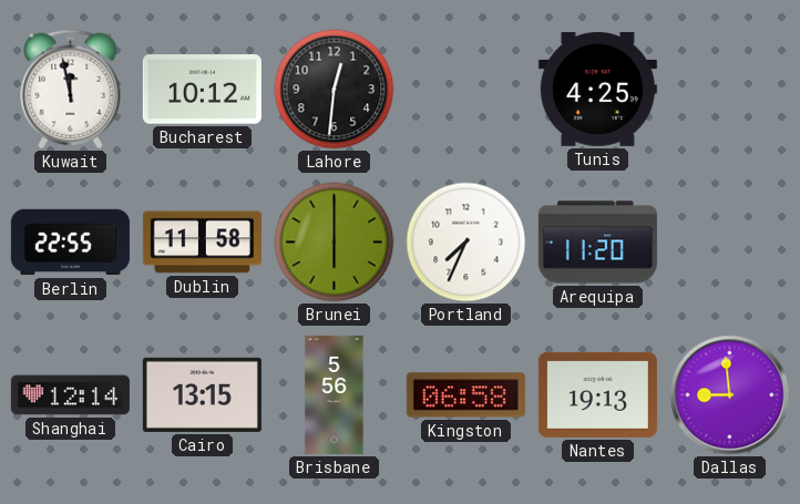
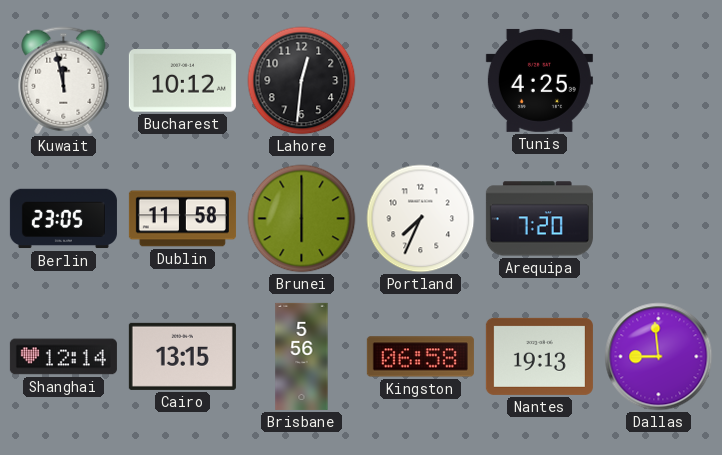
Berlin: 22:55 -> 23:05
Arequipa: 11:20 -> 7:20
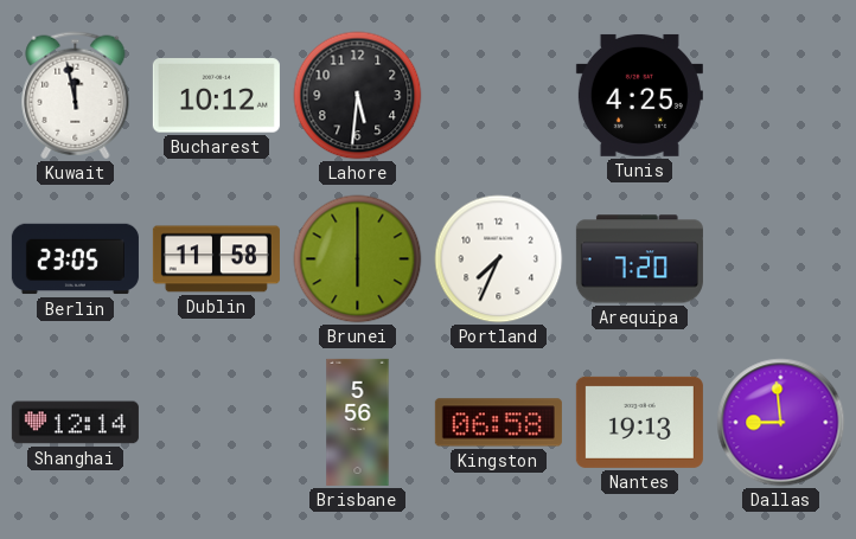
Lahore: 12:31 -> 5:31
Cairo: 13:15 -> none
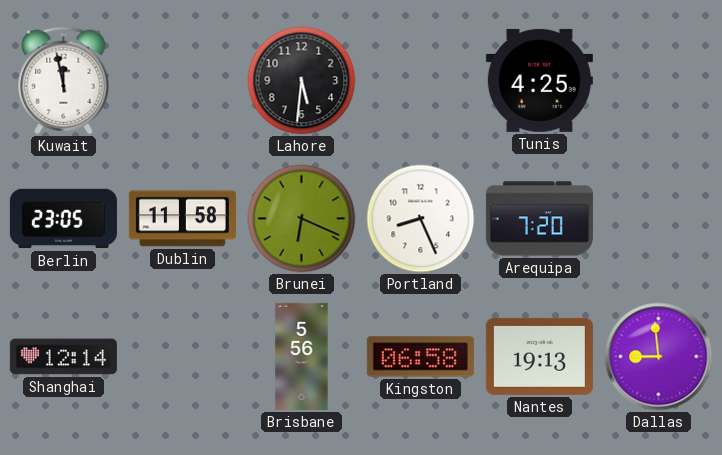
Bucharest: 10:12 -> none
Brunei: 6:00 -> 6:19
Portland: 7:34 -> 8:26
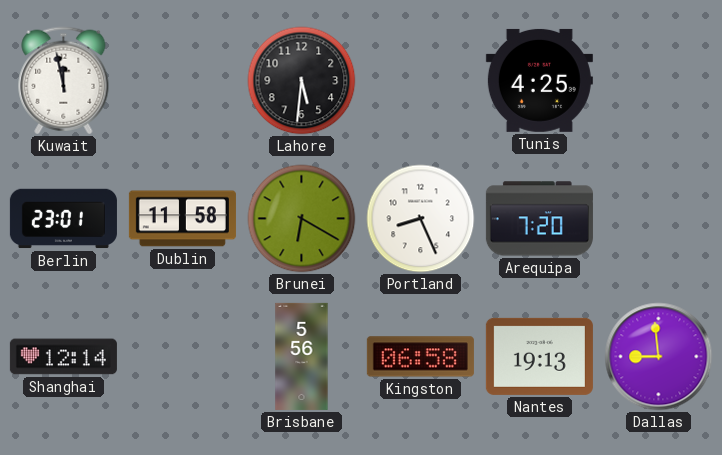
Berlin: 23:05 -> 23:01
Brunei: 6:19 -> 6:20
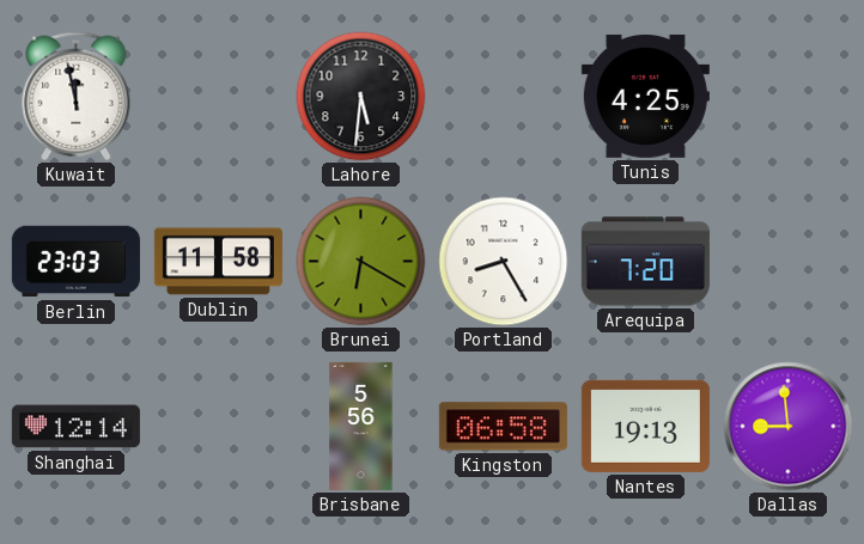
Berlin: 23:01 -> 23:03
Portland: 8:26 -> 8:25
